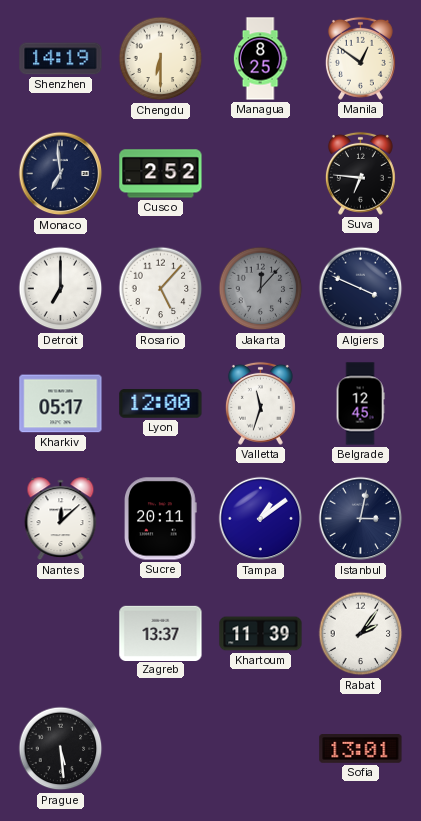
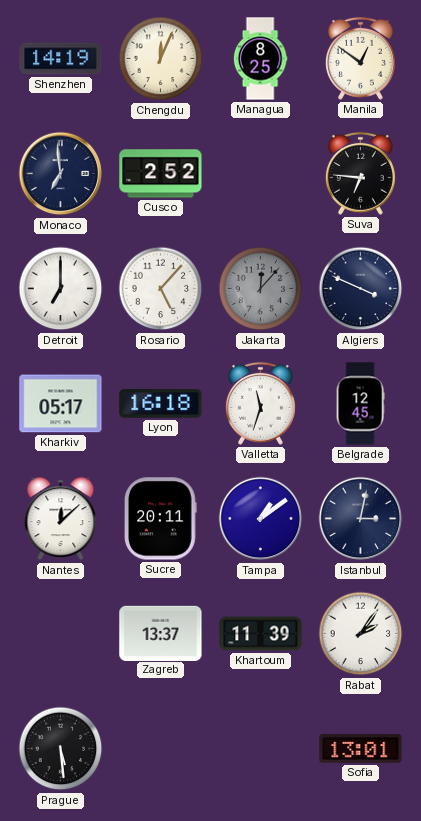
Chengdu: 6:30 -> 12:04
Lyon: 12:00 -> 16:18
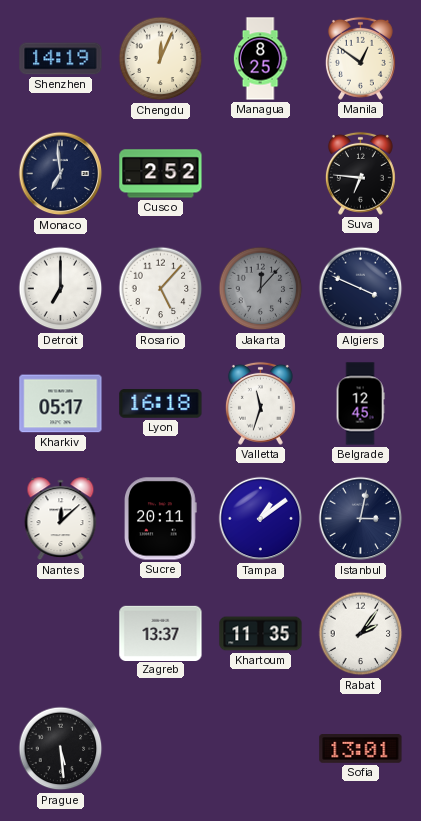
Khartoum: 11:39 -> 11:35
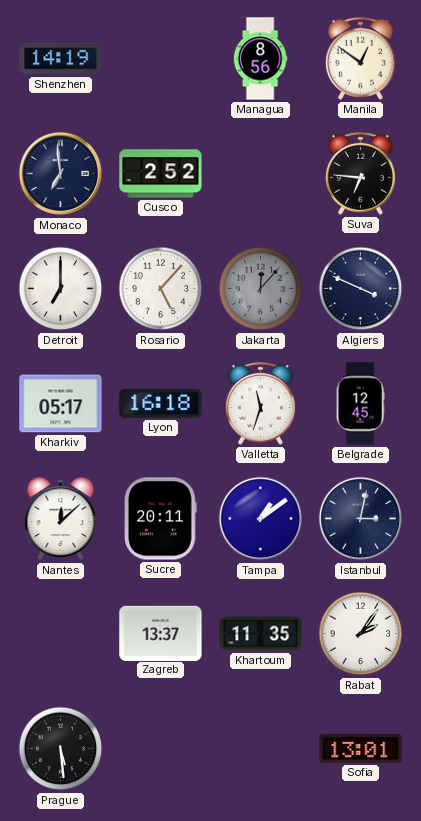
Chengdu: 12:04 -> none
Managua: 8:25 -> 8:56
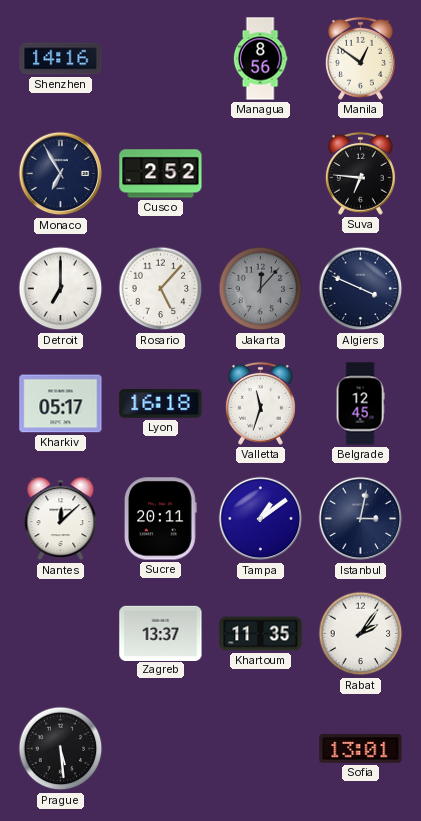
Shenzhen: 14:19 -> 14:16
Monaco: 6:59 -> 6:55
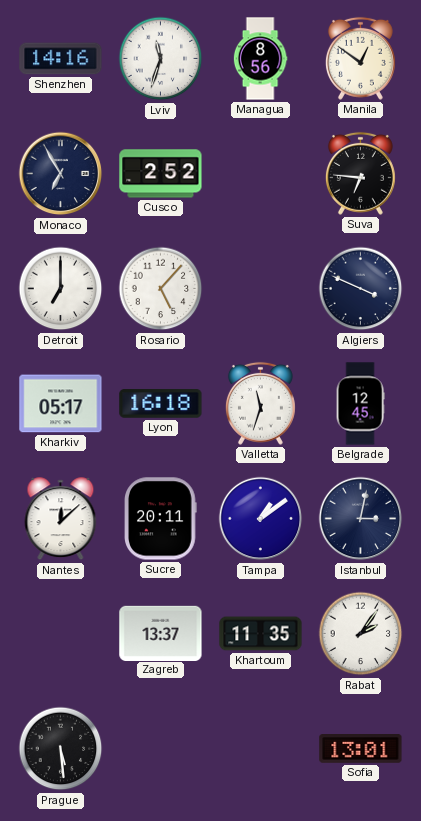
Lviv: none -> 11:33
Jakarta: 12:07 -> none
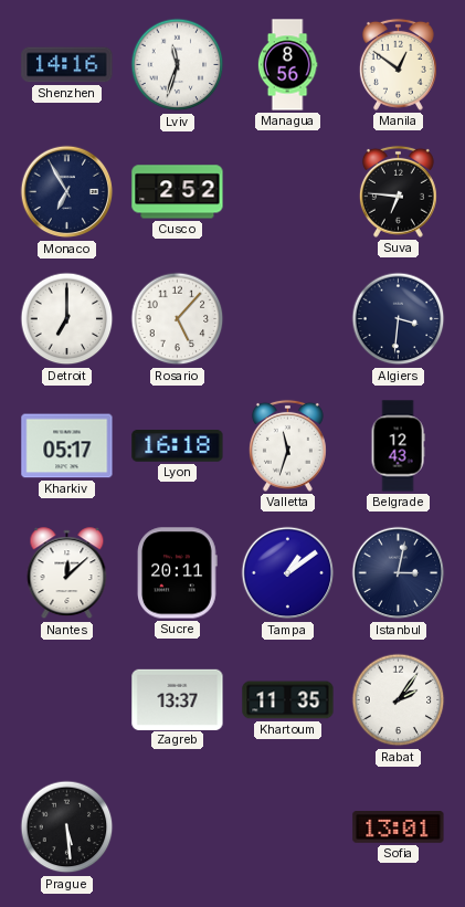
Algiers: 3:49 -> 3:31
Belgrade: 12:45 -> 12:43
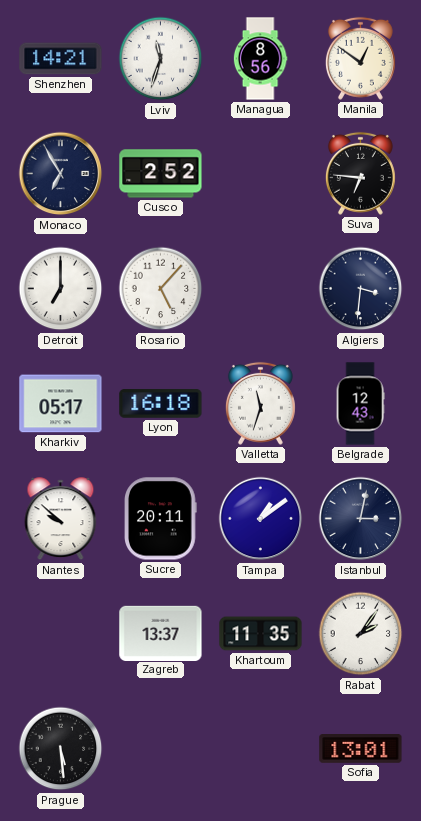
Shenzhen: 14:16 -> 14:21
Nantes: 12:08 -> 9:52
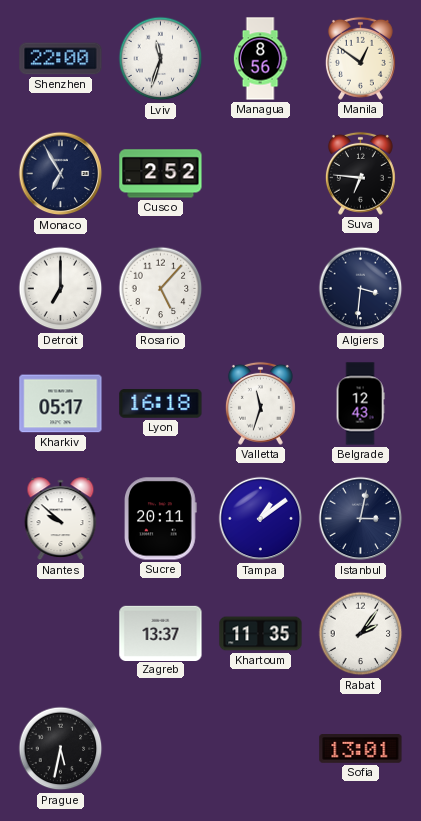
Shenzhen: 14:21 -> 22:00
Prague: 5:29 -> 5:32
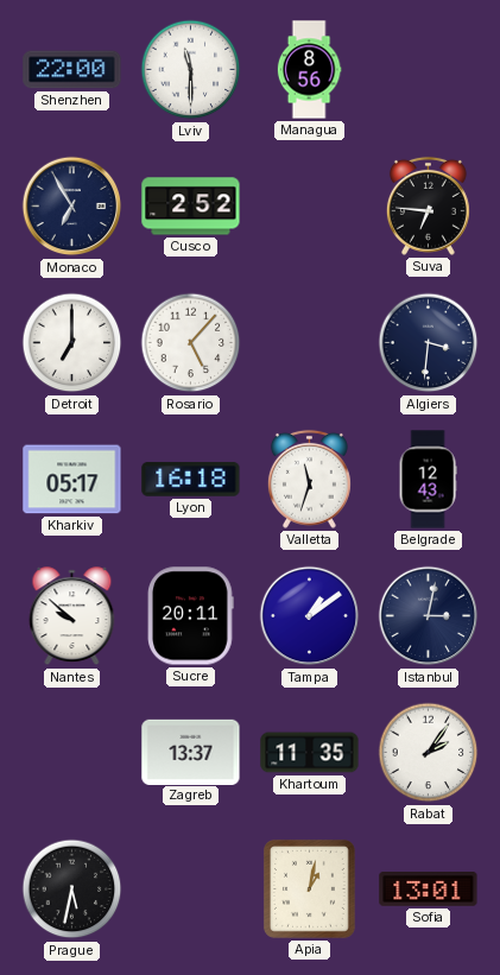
Lviv: 11:33 -> 11:30
Manila: 12:51 -> none
Apia: none -> 1:02
